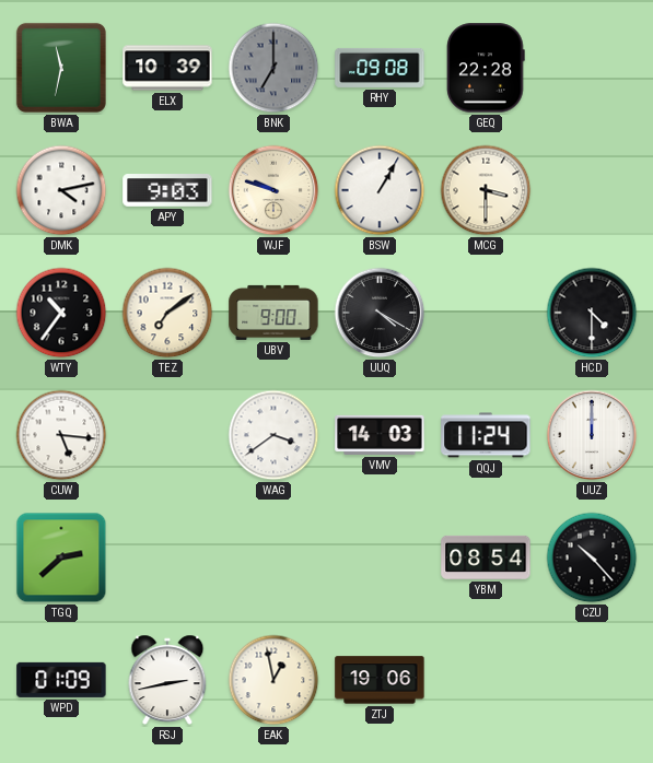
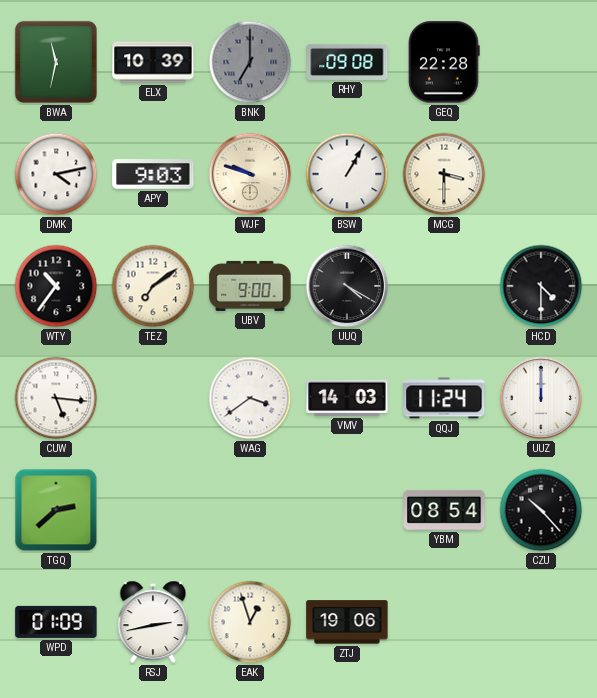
EAK: 12:58 -> 12:57
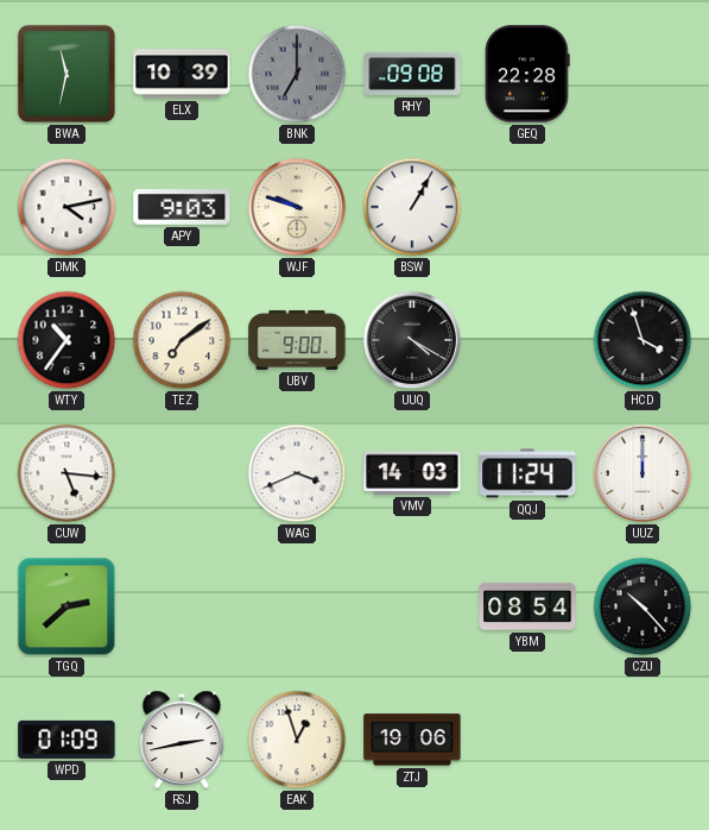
MCG: 3:30 -> none
HCD: 4:30 -> 3:57
WAG: 3:39 -> 3:41
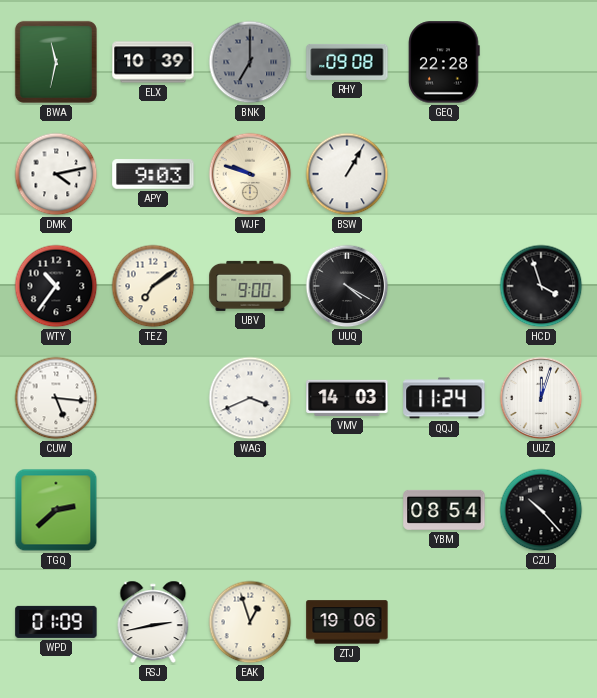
UUZ: 12:00 -> 12:03
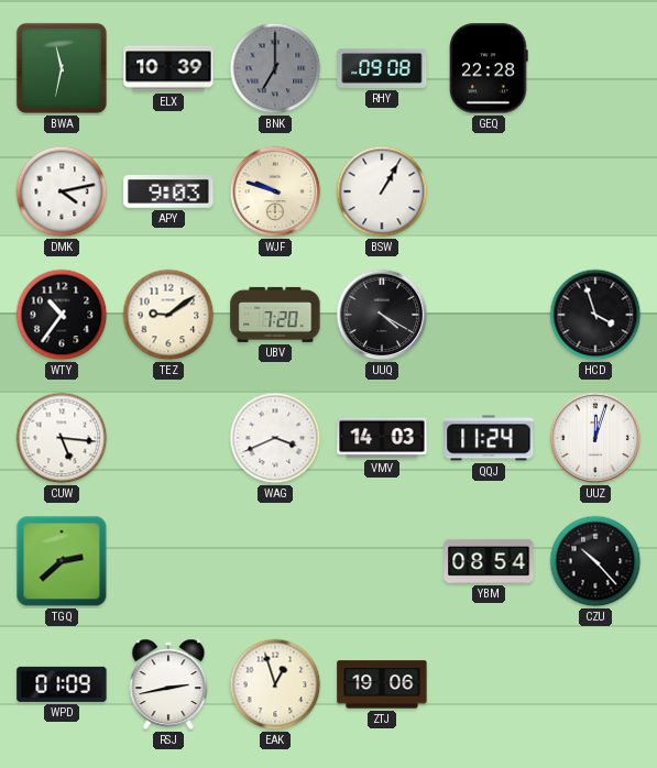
TEZ: 7:09 -> 9:09
UBV: 9:00 -> 7:20
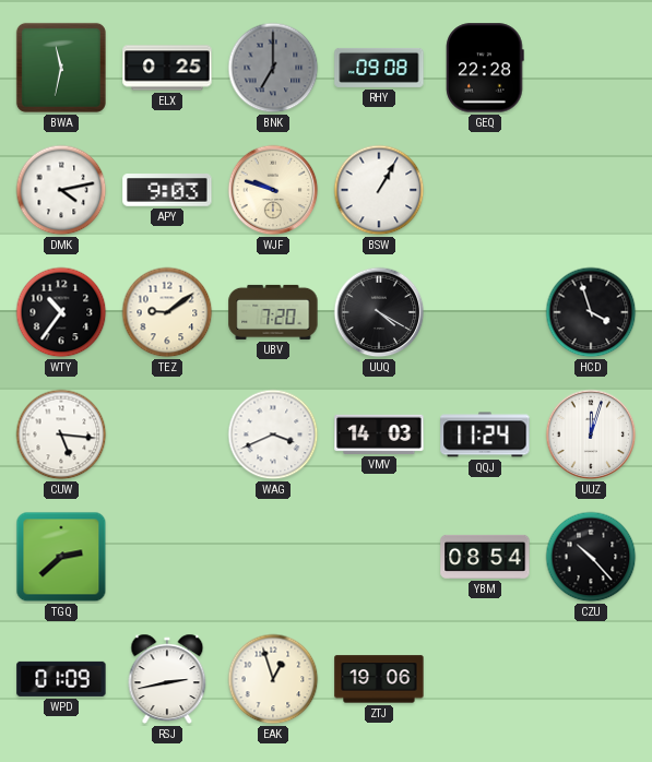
ELX: 10:39 -> 0:25
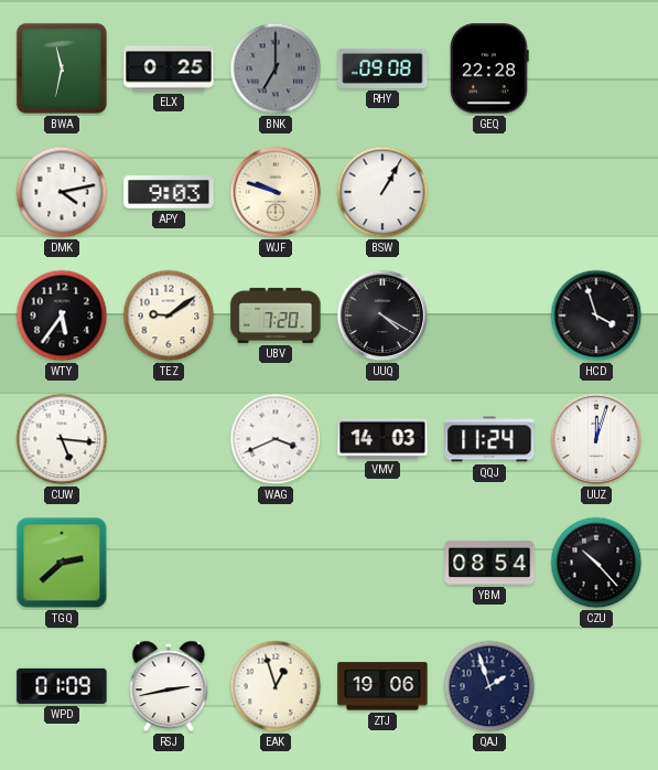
WTY: 10:36 -> 5:36
QAJ: none -> 1:57
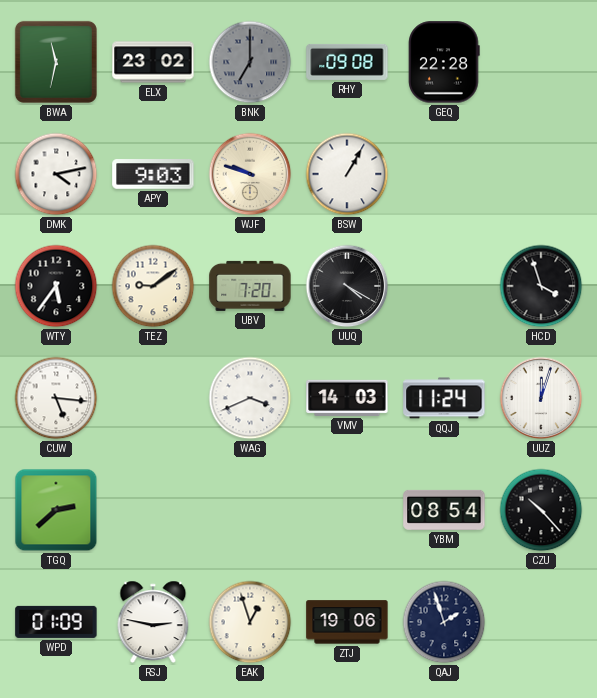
ELX: 0:25 -> 23:02
RSJ: 2:43 -> 2:47
